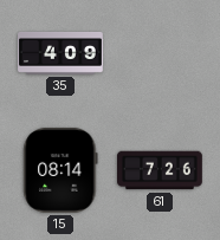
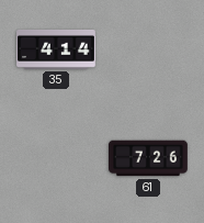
35: 4:09 -> 4:14
15: 08:14 -> none
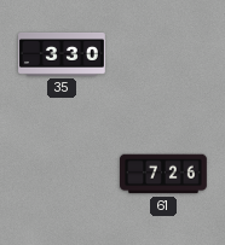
35: 4:14 -> 3:30
